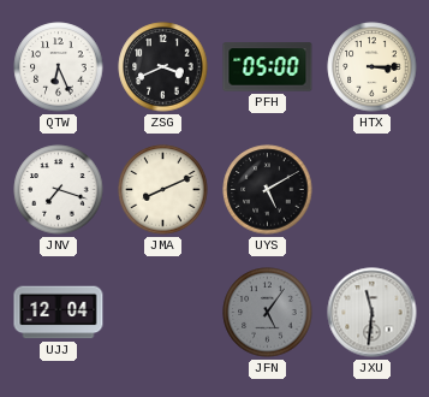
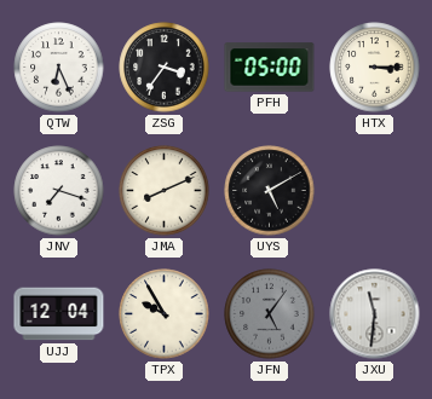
ZSG: 3:41 -> 3:36
TPX: none -> 9:55
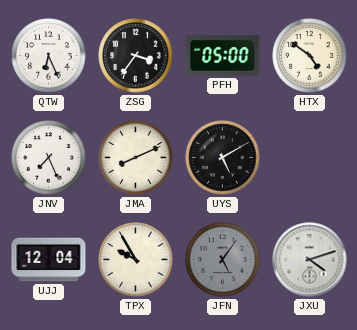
HTX: 3:15 -> 4:51
JNV: 7:18 -> 7:26
JXU: 11:31 -> 4:12
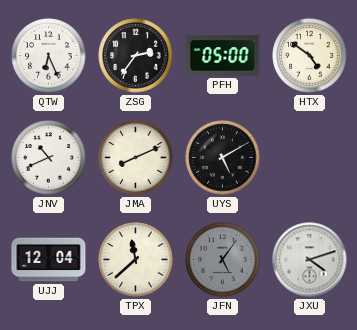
ZSG: 3:36 -> 2:36
JNV: 7:26 -> 10:41
TPX: 9:55 -> 11:38
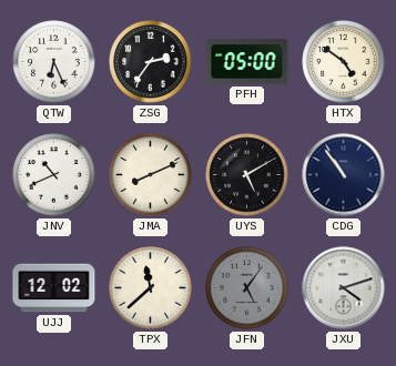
CDG: none -> 10:54
UJJ: 12:04 -> 12:02
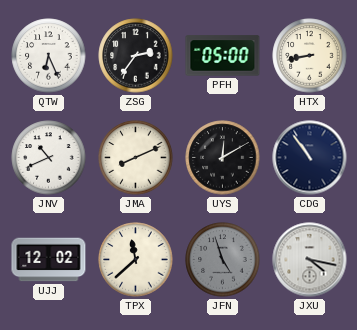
HTX: 4:51 -> 8:43
UYS: 5:10 -> 12:10
JFN: 5:06 -> 4:57
JXU: 4:12 -> 4:17
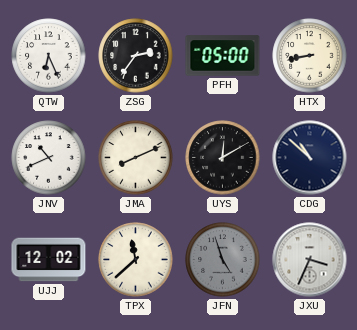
CDG: 10:54 -> 10:52
JXU: 4:17 -> 3:34
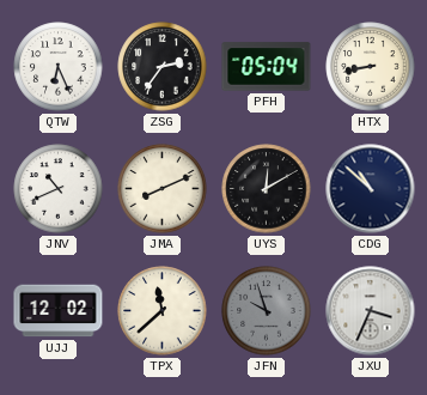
PFH: 05:00 -> 05:04
JFN: 4:57 -> 9:57
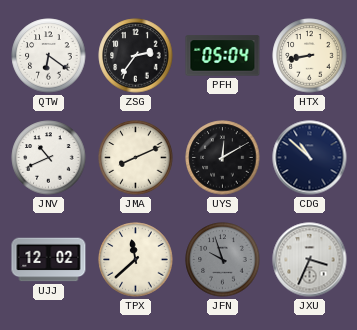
QTW: 6:26 -> 6:21
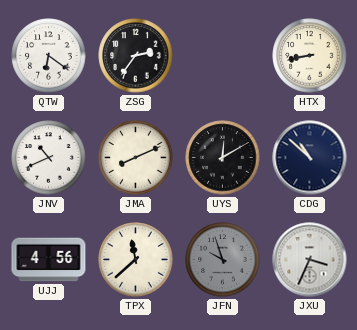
PFH: 05:04 -> none
UJJ: 12:02 -> 4:56
